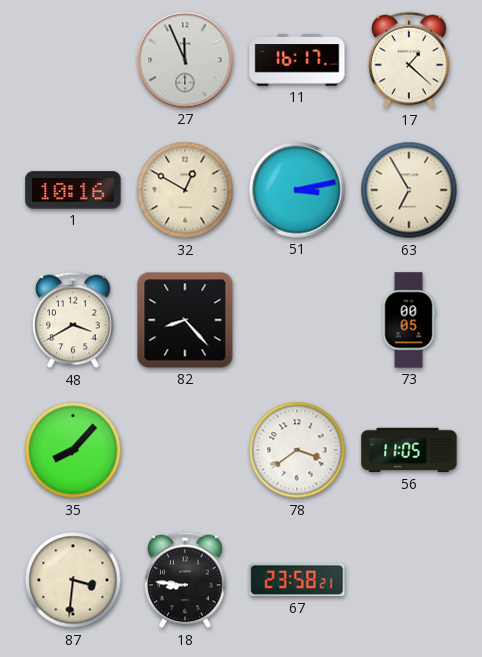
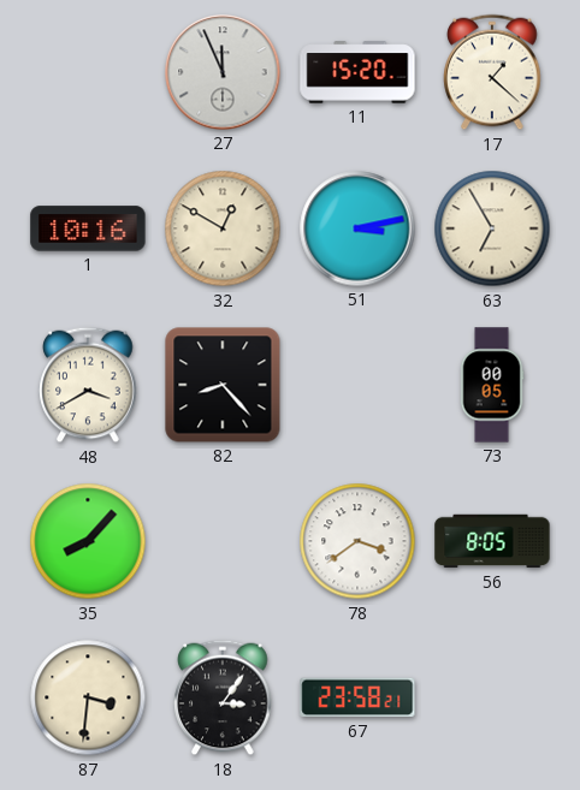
11: 16:17 -> 15:20
56: 11:05 -> 8:05
18: 8:46 -> 3:06
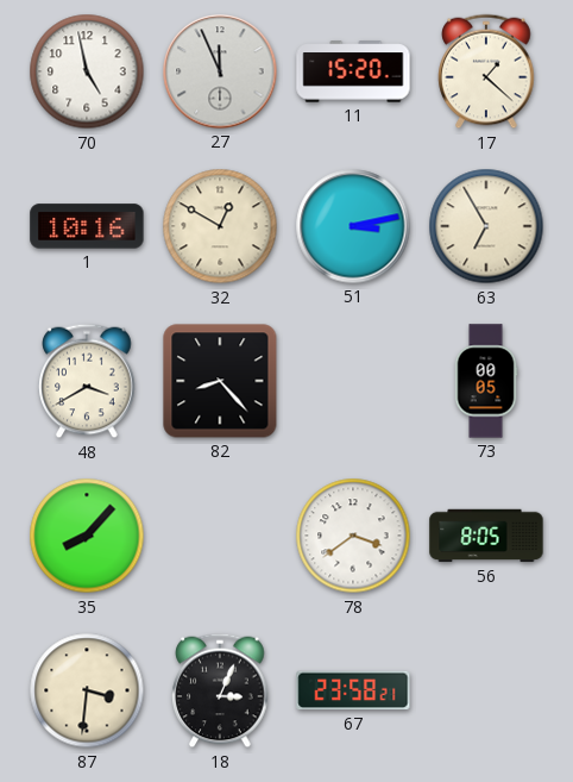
70: none -> 4:58
18: 3:06 -> 3:04
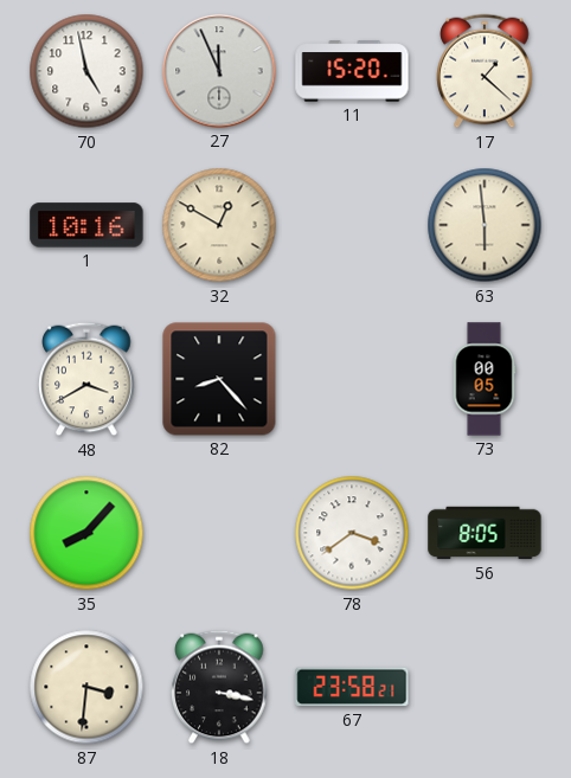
51: 3:13 -> none
63: 6:55 -> 5:59
18: 3:04 -> 3:17
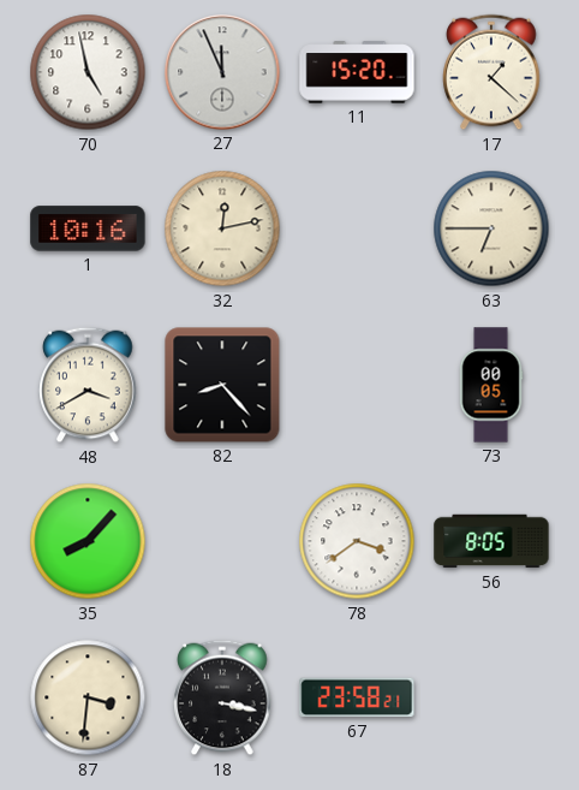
32: 12:50 -> 12:13
63: 5:59 -> 6:45
